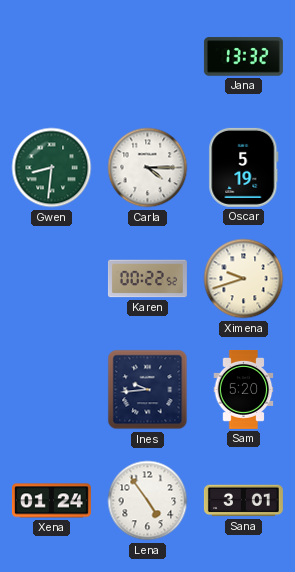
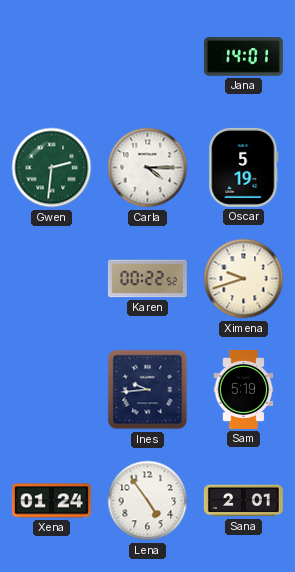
Jana: 13:32 -> 14:01
Gwen: 8:31 -> 2:31
Sam: 5:20 -> 5:19
Sana: 3:01 -> 2:01
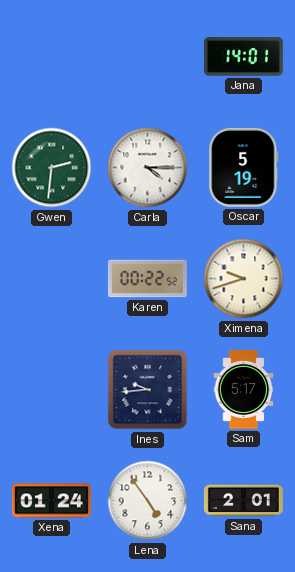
Sam: 5:19 -> 5:17
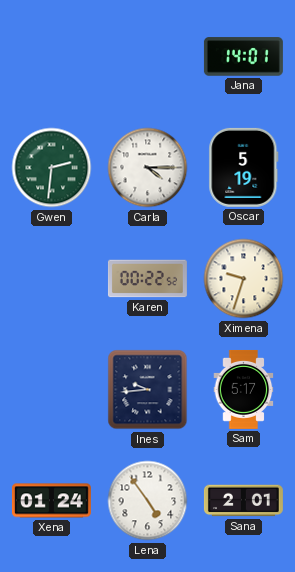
Ximena: 9:42 -> 9:33
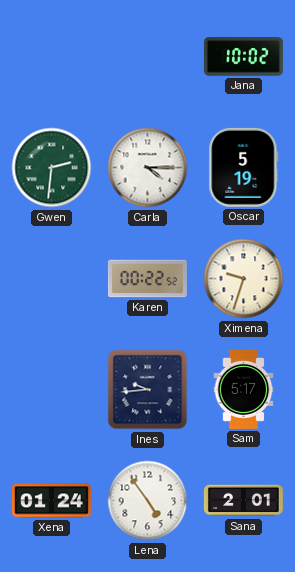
Jana: 14:01 -> 10:02
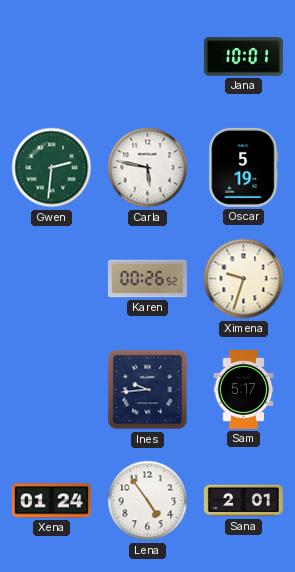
Jana: 10:02 -> 10:01
Carla: 4:15 -> 5:47
Karen: 00:22 -> 00:26
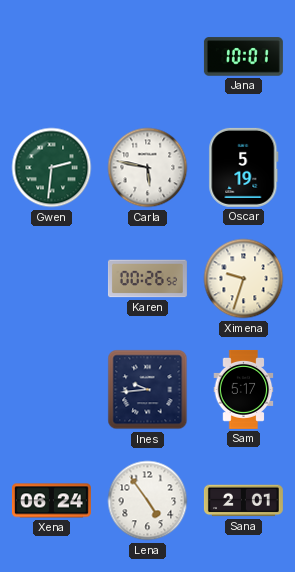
Xena: 01:24 -> 06:24
